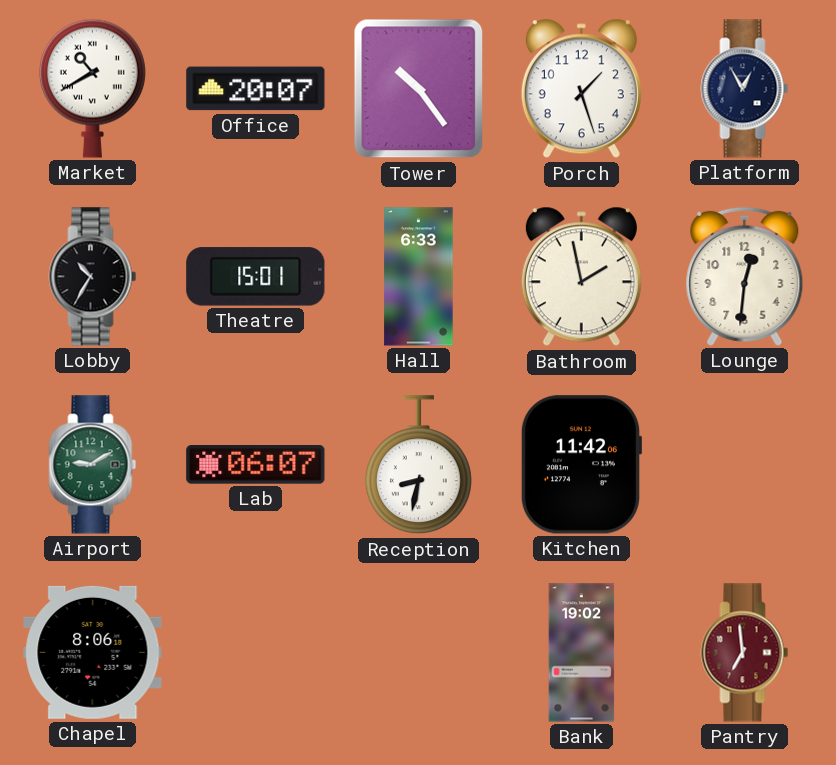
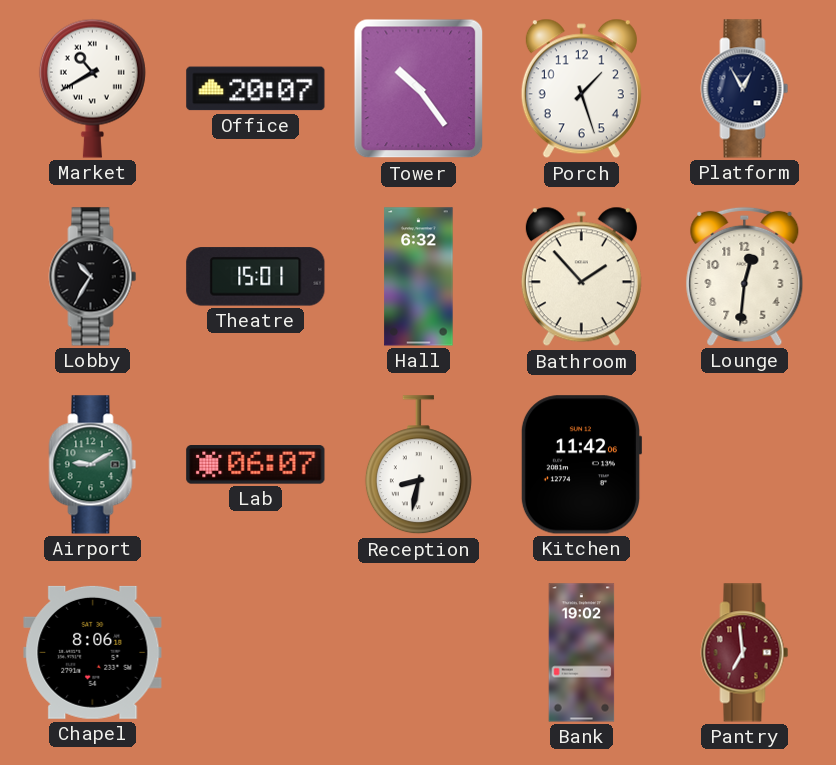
Hall: 6:33 -> 6:32
Bathroom: 1:58 -> 1:53
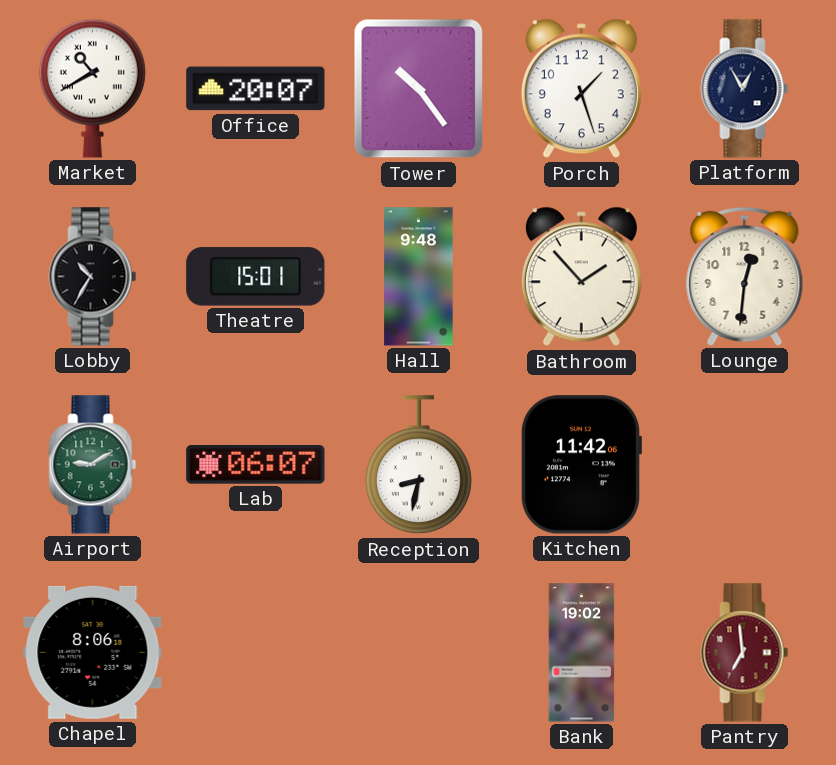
Hall: 6:32 -> 9:48
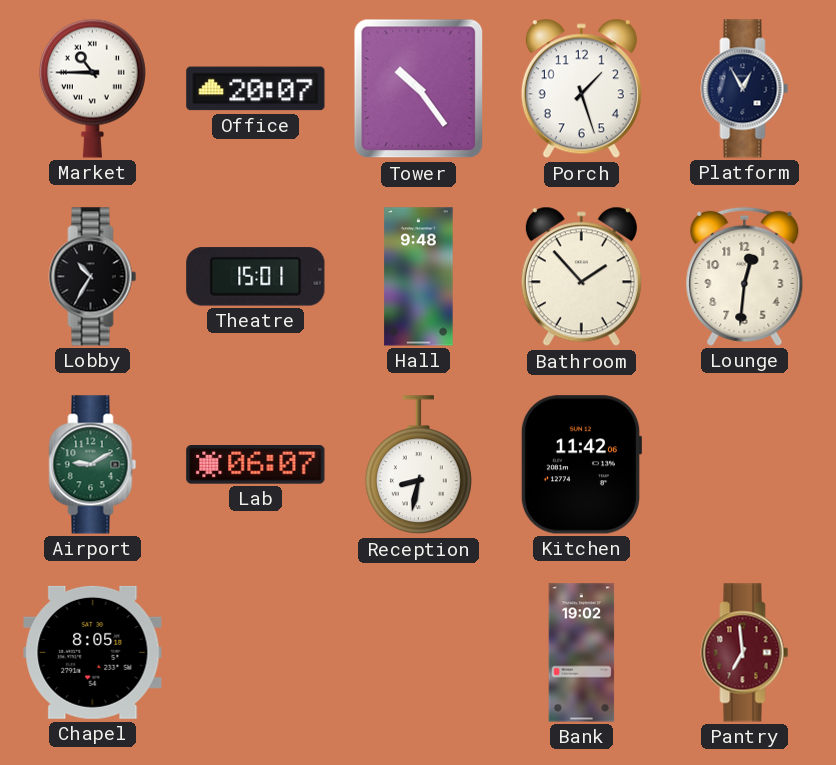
Market: 10:40 -> 10:45
Chapel: 8:06 -> 8:05
